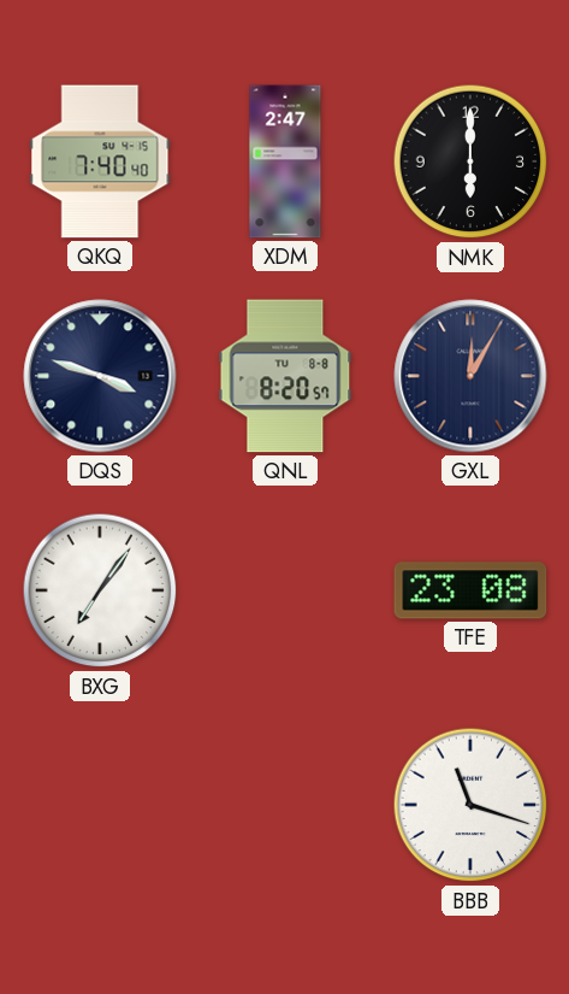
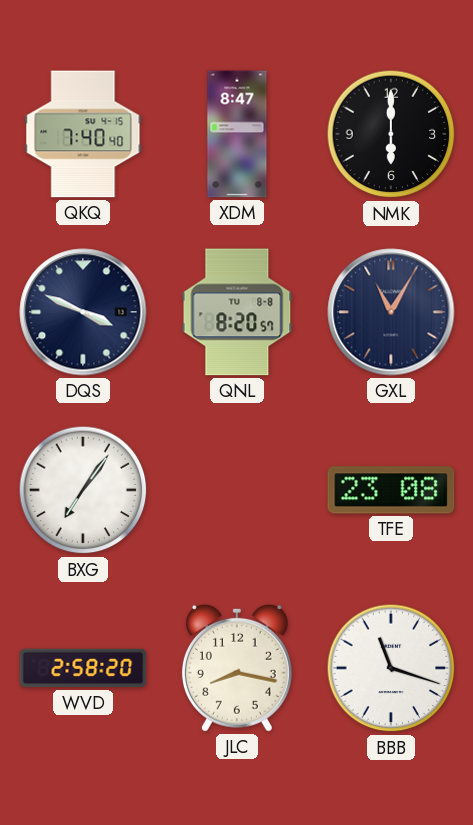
XDM: 2:47 -> 8:47
DQS: 3:48 -> 3:49
GXL: 12:05 -> 11:05
WVD: none -> 2:58
JLC: none -> 8:17
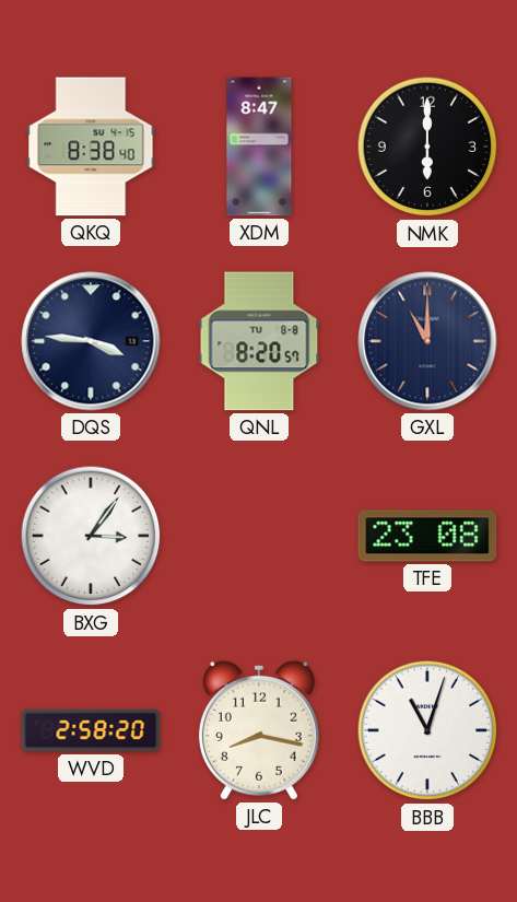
QKQ: 7:40 -> 8:38
DQS: 3:49 -> 3:46
GXL: 11:05 -> 11:00
BXG: 7:06 -> 3:06
BBB: 11:18 -> 11:03
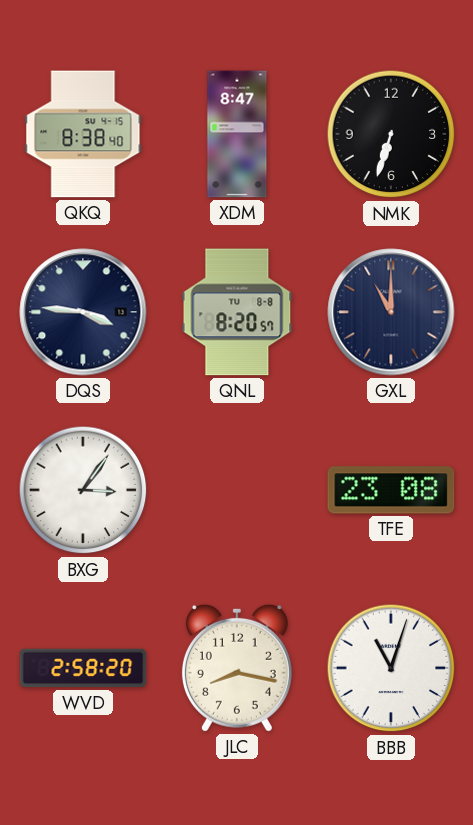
NMK: 6:00 -> 6:33
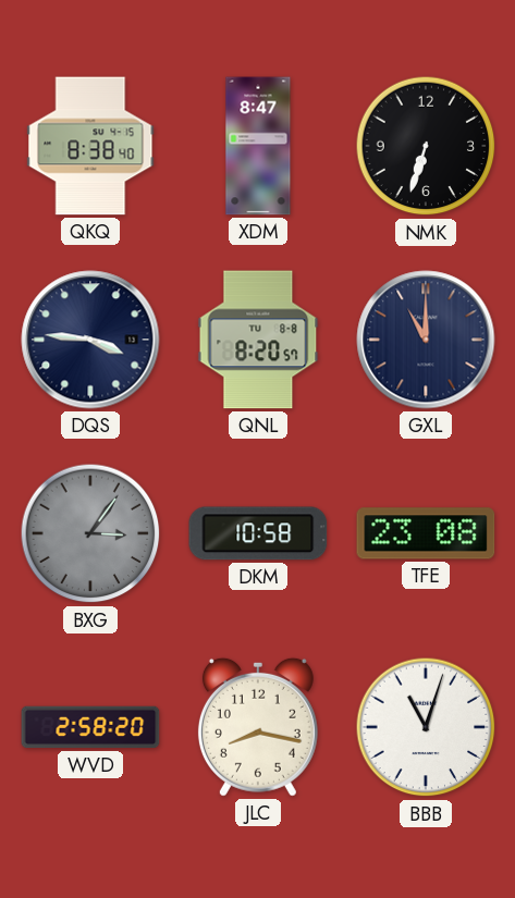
BXG dial: white -> grey
DKM: none -> 10:58
